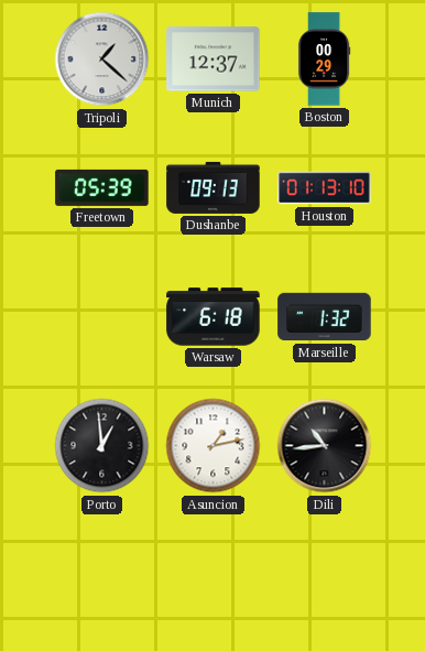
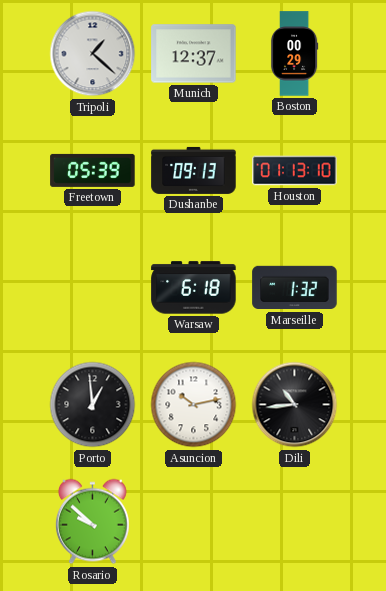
Asuncion: 1:13 -> 10:13
Rosario: none -> 9:52
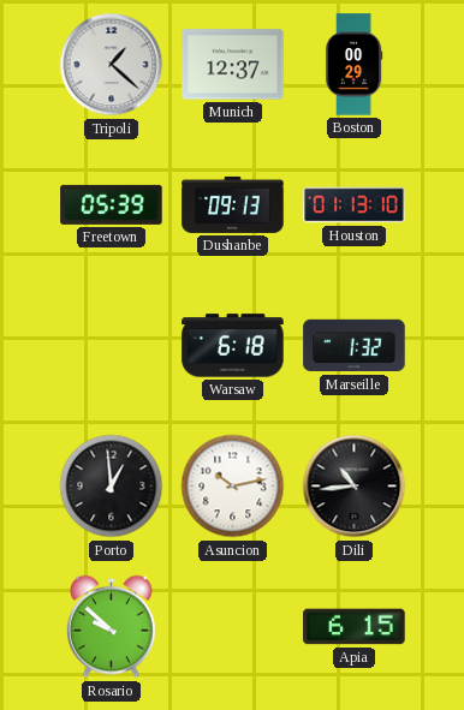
Apia: none -> 6:15
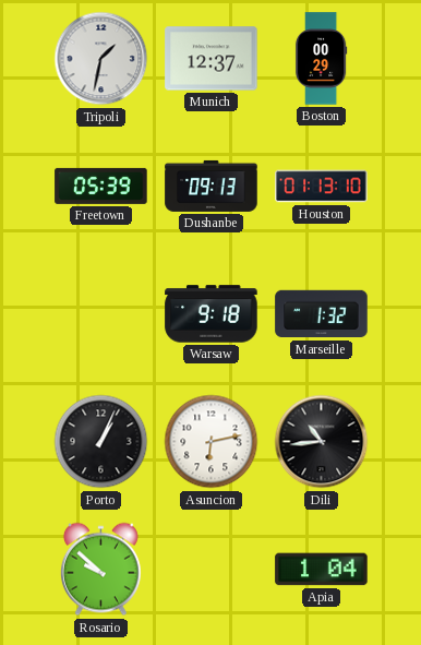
Tripoli: 1:22 -> 1:32
Warsaw: 6:18 -> 9:18
Porto: 12:59 -> 1:04
Asuncion: 10:13 -> 6:13
Apia: 6:15 -> 1:04
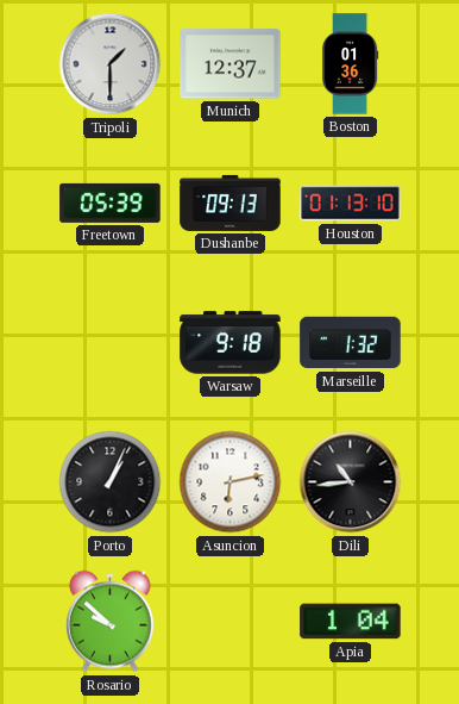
Tripoli: 1:32 -> 1:30
Boston: 00:29 -> 01:36
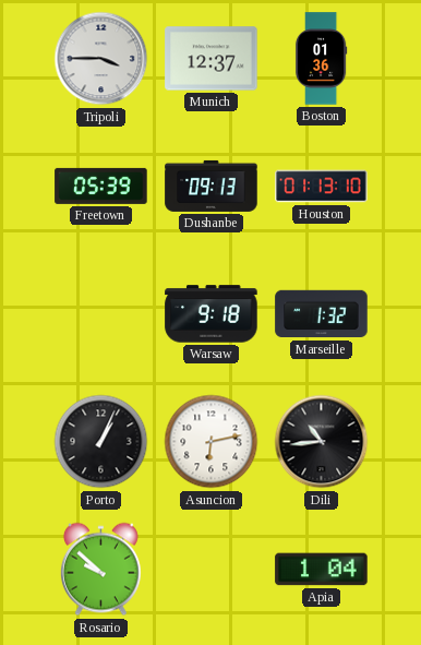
Tripoli: 1:30 -> 3:45
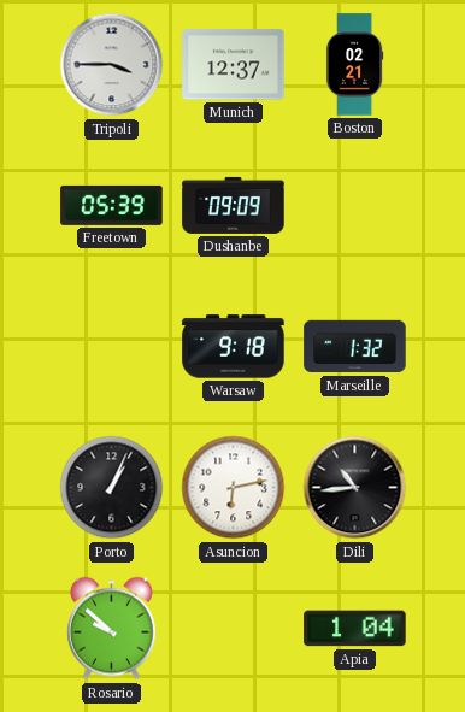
Boston: 01:36 -> 02:21
Dushanbe: 09:13 -> 09:09
Houston: 01:13 -> none
